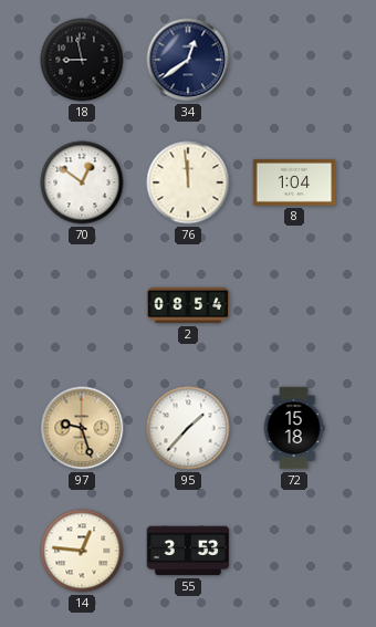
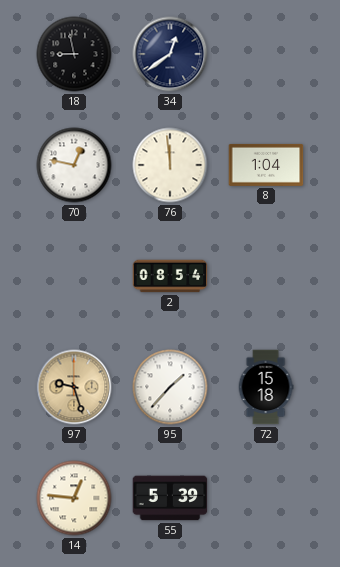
70: 12:51 -> 12:47
55: 3:53 -> 5:39
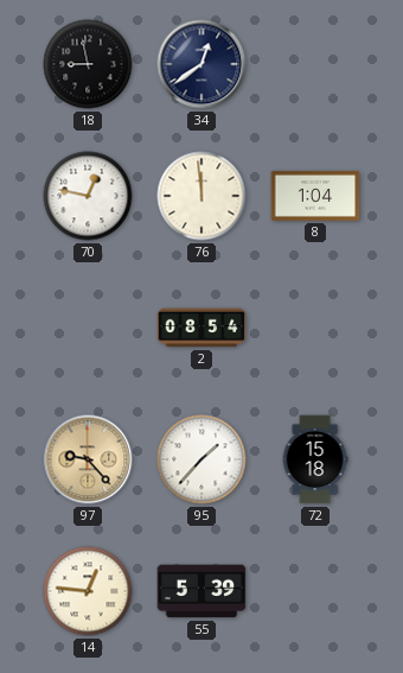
97: 9:27 -> 9:23
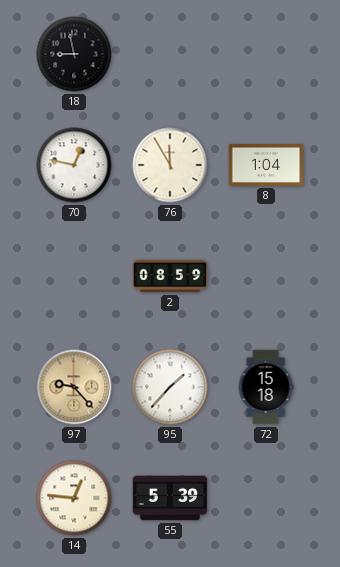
34: 12:39 -> none
76: 11:59 -> 11:55
2: 08:54 -> 08:59
